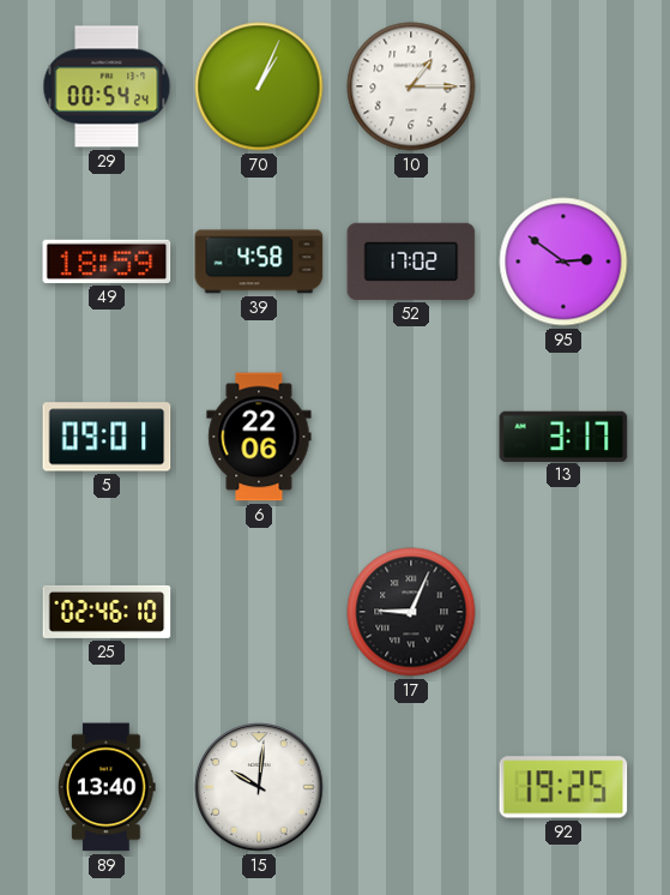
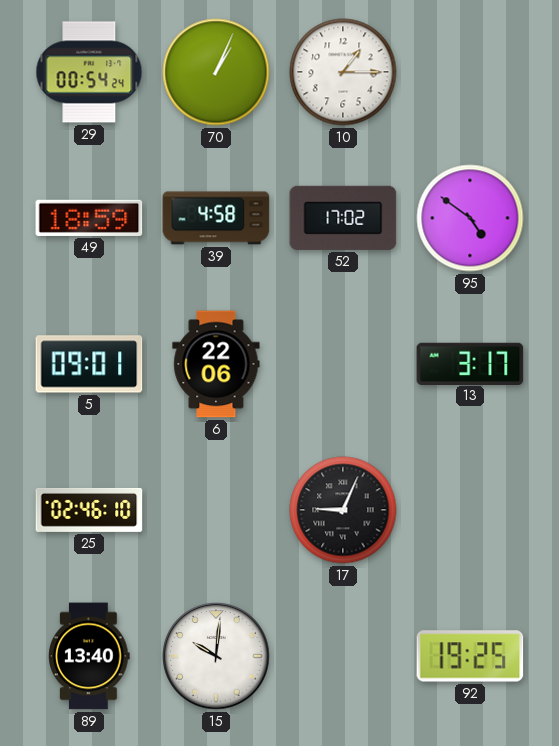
95: 2:51 -> 4:51
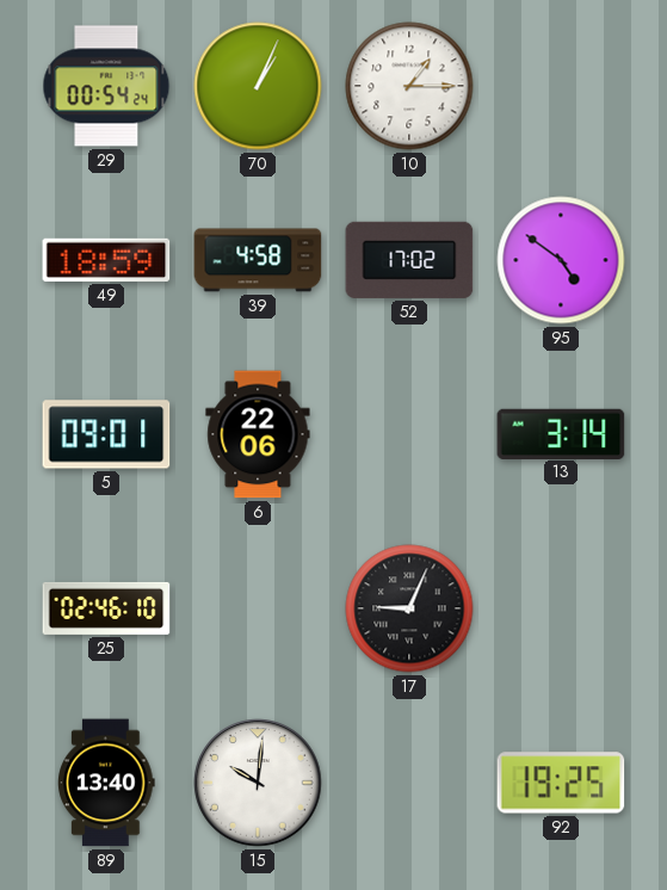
13: 3:17 -> 3:14
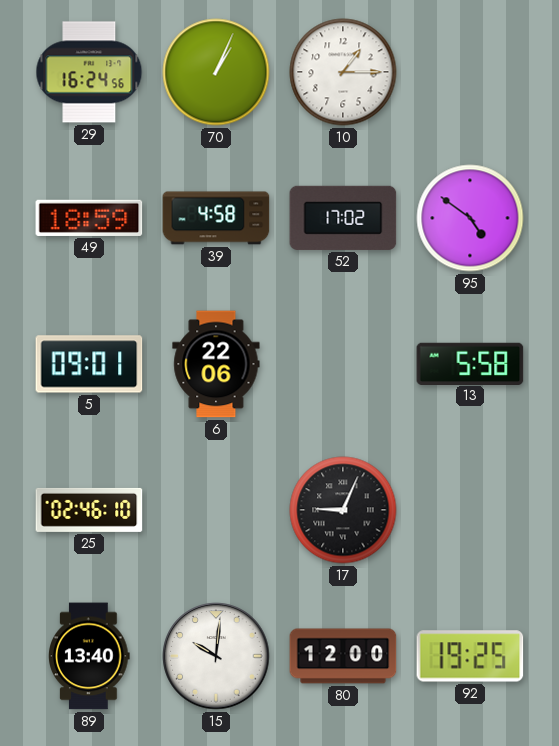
29: 00:54 -> 16:24
13: 3:14 -> 5:58
80: none -> 12:00
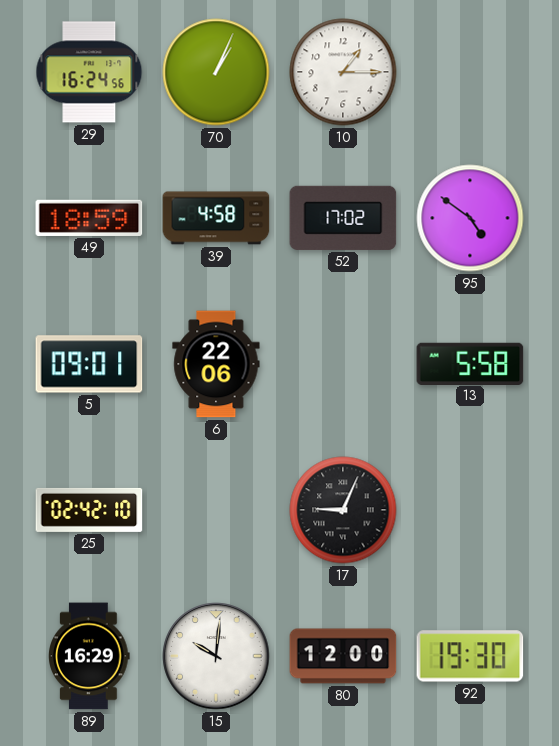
25: 02:46 -> 02:42
89: 13:40 -> 16:29
92: 19:25 -> 19:30
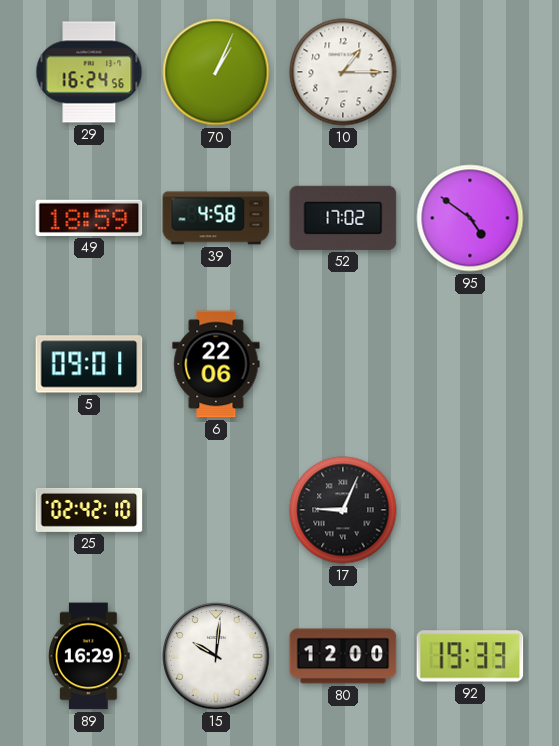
13: 5:58 -> none
92: 19:30 -> 19:33
